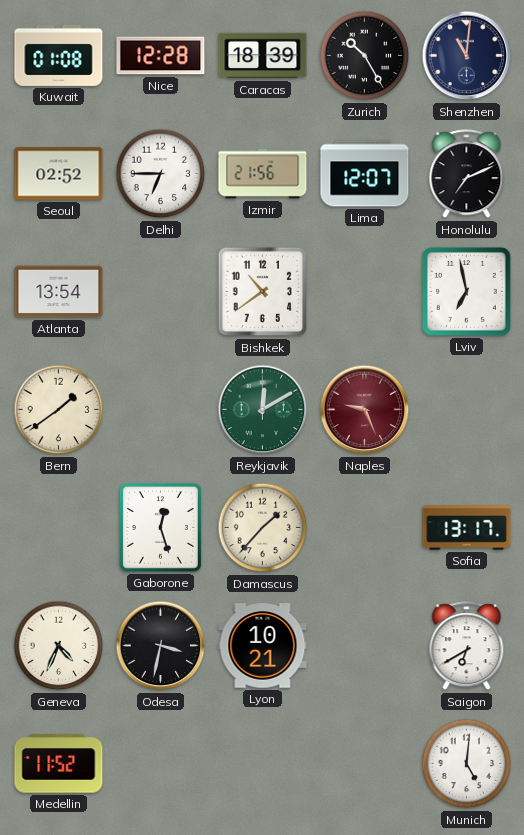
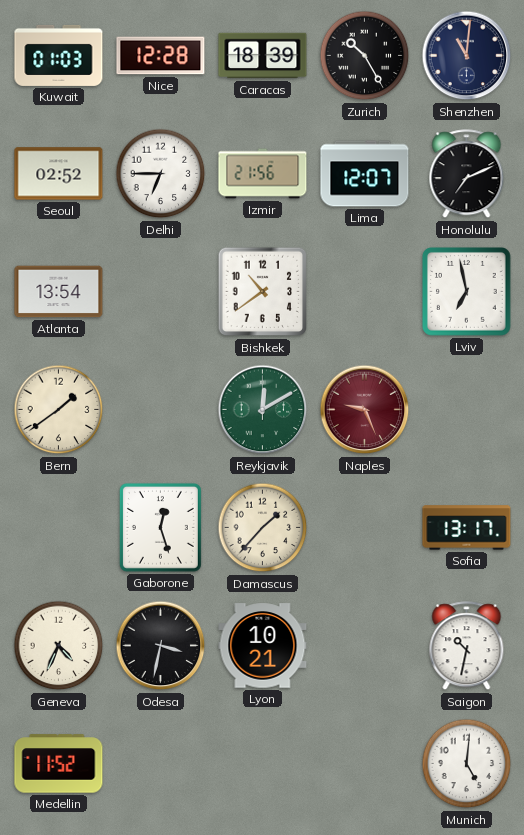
Kuwait: 01:08 -> 01:03
Saigon: 6:40 -> 10:32
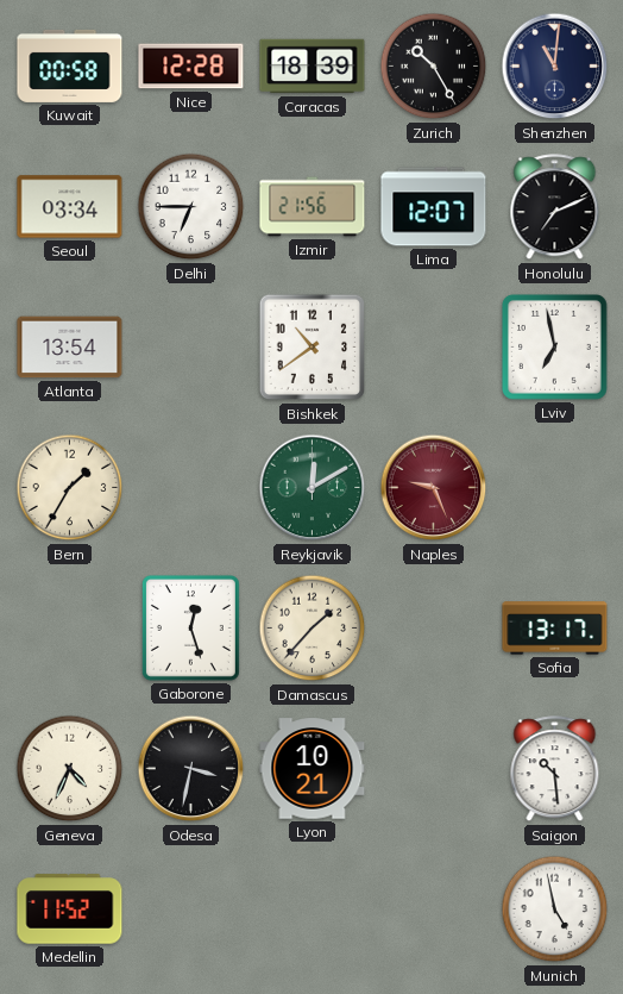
Kuwait: 01:03 -> 00:58
Seoul: 02:52 -> 03:34
Bern: 1:39 -> 1:35
Saigon: 10:32 -> 10:29
Munich: 5:01 -> 4:58
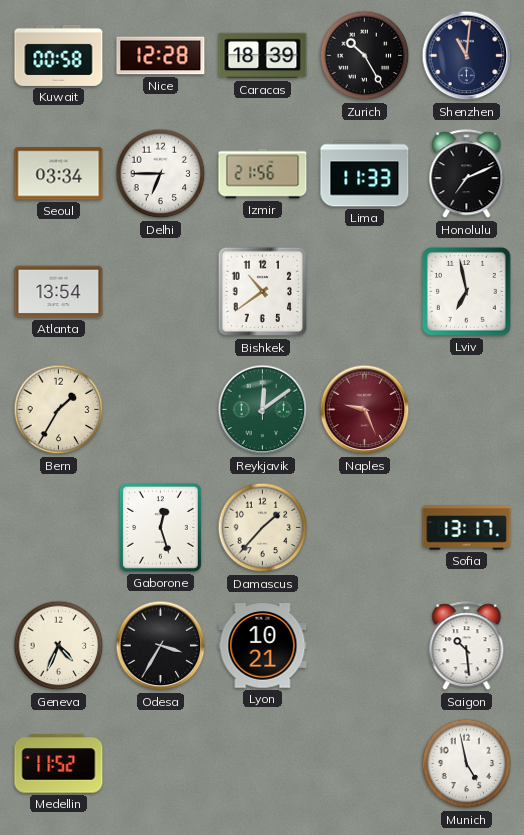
Lima: 12:07 -> 11:33
Reykjavik: 12:10 -> 12:09
Odesa: 3:32 -> 3:35
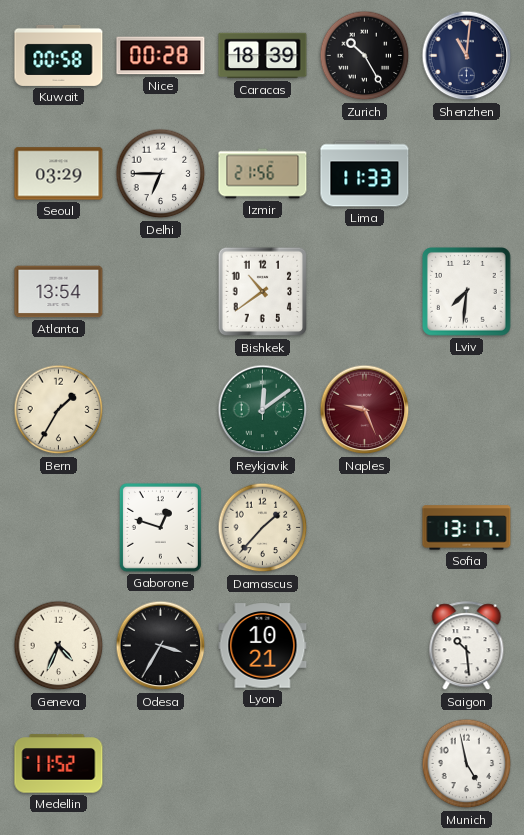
Nice: 12:28 -> 00:28
Seoul: 03:34 -> 03:29
Honolulu: 7:11 -> none
Lviv: 6:58 -> 7:31
Gaborone: 12:27 -> 12:48
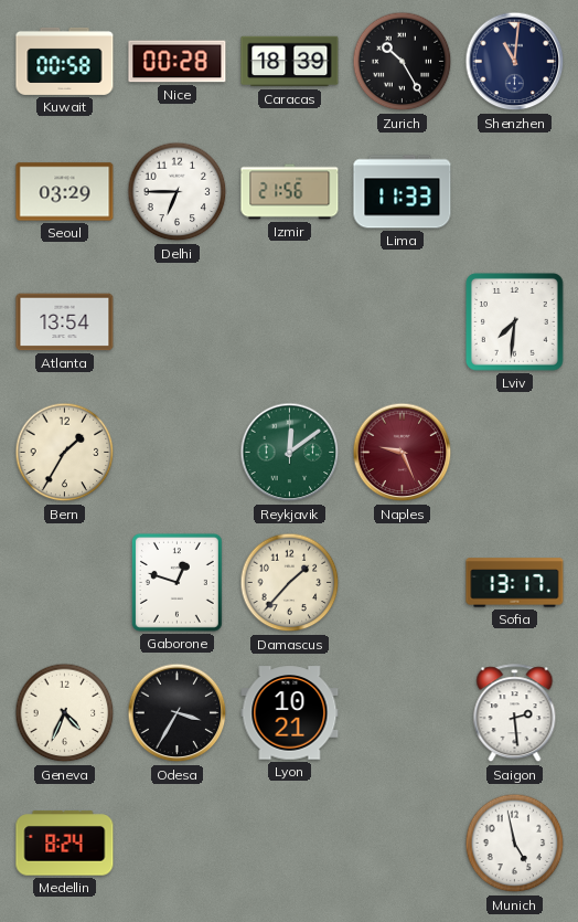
Bishkek: 10:39 -> none
Saigon: 10:29 -> 2:29
Medellin: 11:52 -> 8:24
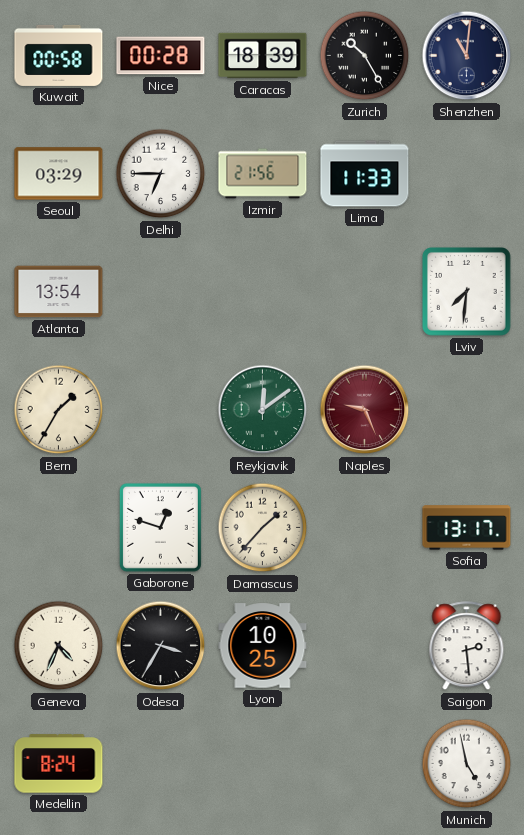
Lyon: 10:21 -> 10:25
